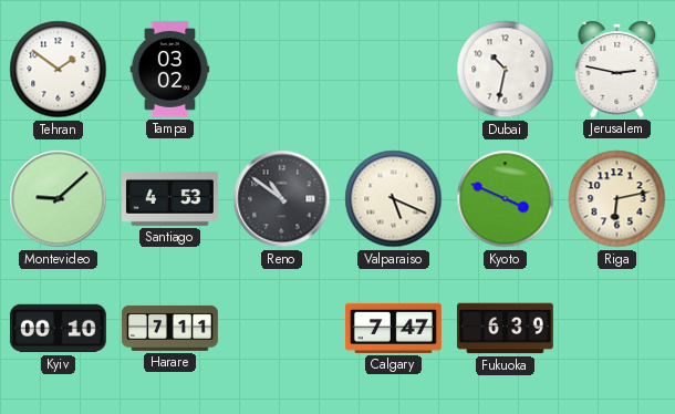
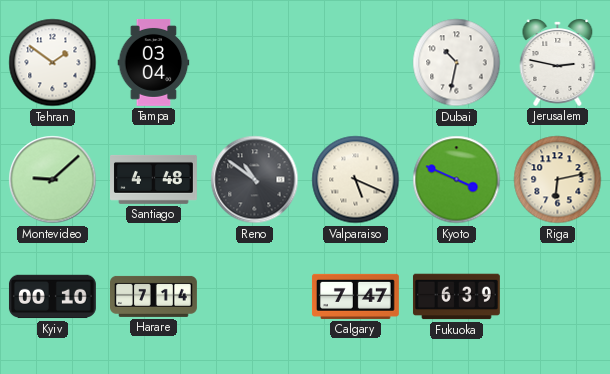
Tampa: 03:02 -> 03:04
Santiago: 4:53 -> 4:48
Harare: 7:11 -> 7:14
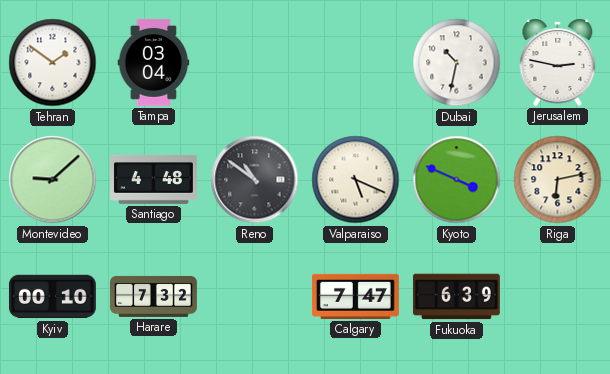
Harare: 7:14 -> 7:32
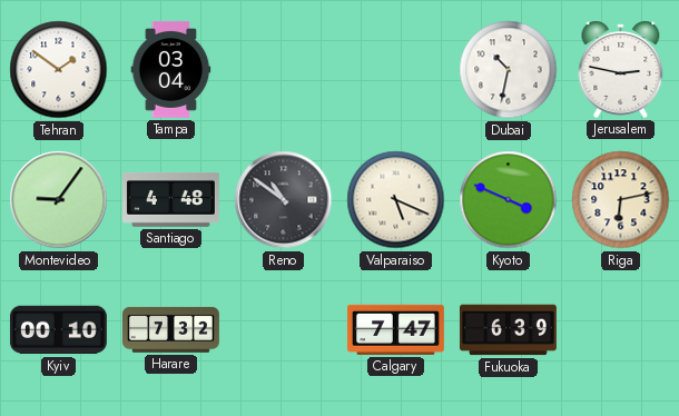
Montevideo: 9:08 -> 9:06
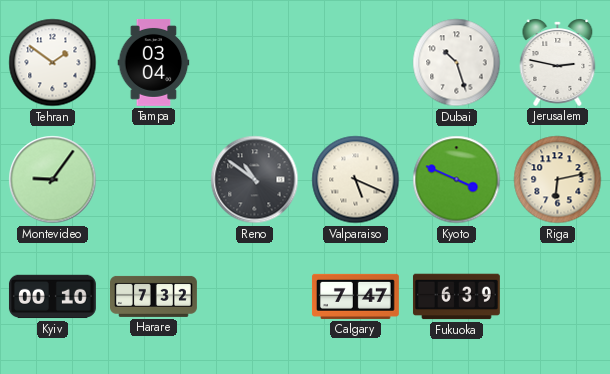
Dubai: 10:32 -> 10:27
Santiago: 4:48 -> none
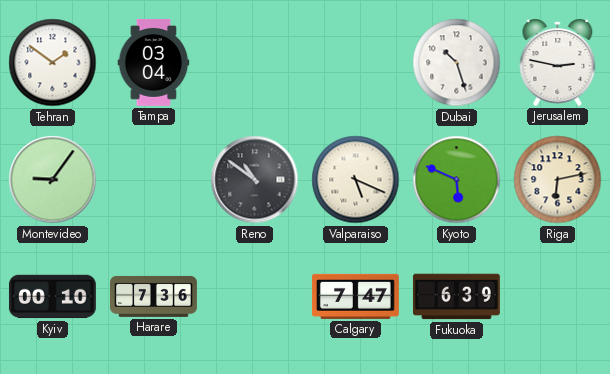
Kyoto: 3:49 -> 5:49
Harare: 7:32 -> 7:36
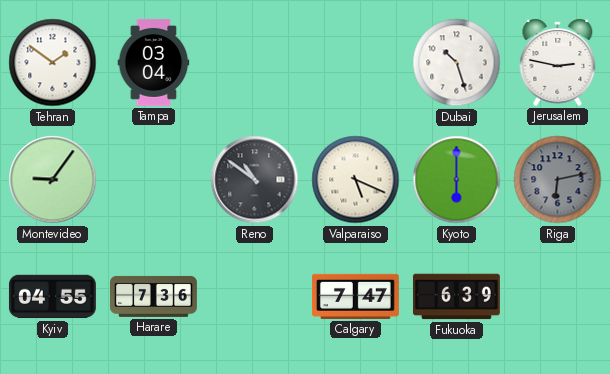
Kyoto: 5:49 -> 6:00
Riga dial: cream -> grey
Kyiv: 00:10 -> 04:55
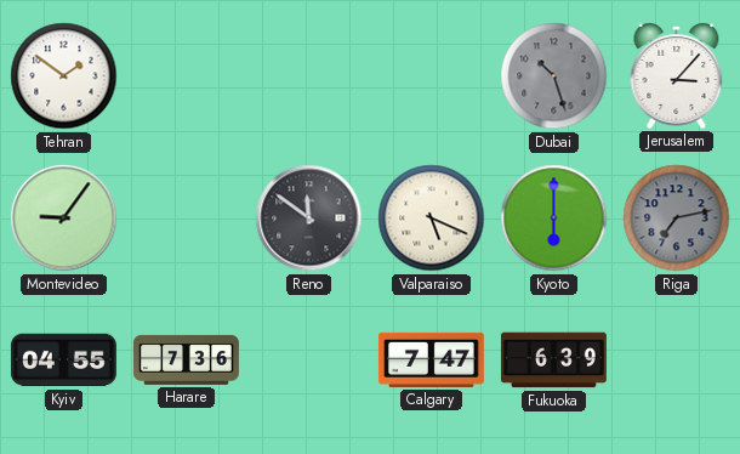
Tampa: 03:04 -> none
Dubai dial: white -> grey
Jerusalem: 2:47 -> 3:07
Reno: 10:51 -> 11:51
Riga: 6:13 -> 7:13
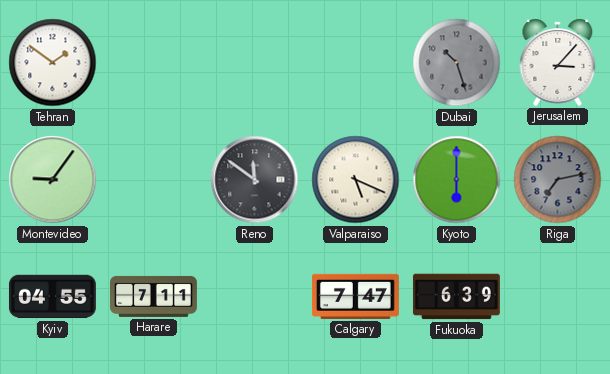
Harare: 7:36 -> 7:11
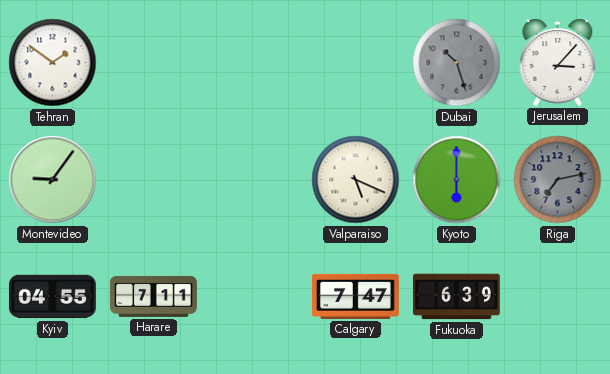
Reno: 11:51 -> none
